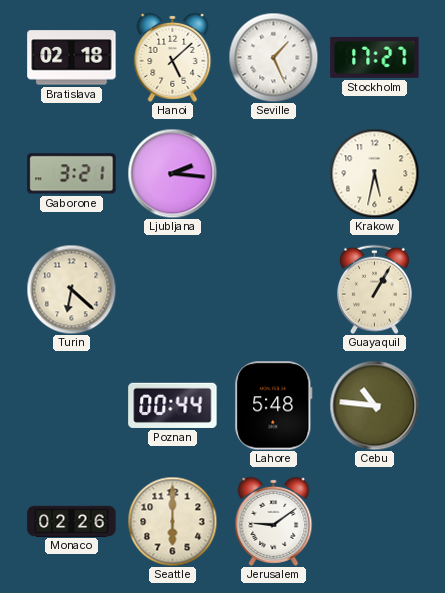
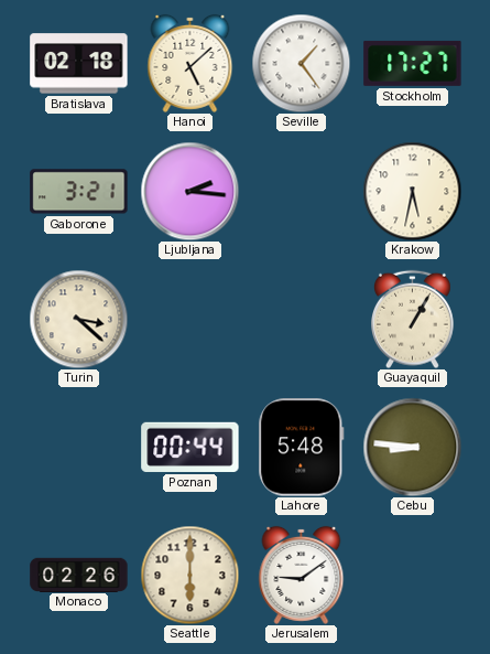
Seville: 1:26 -> 1:24
Turin: 6:22 -> 3:22
Cebu: 10:46 -> 8:46
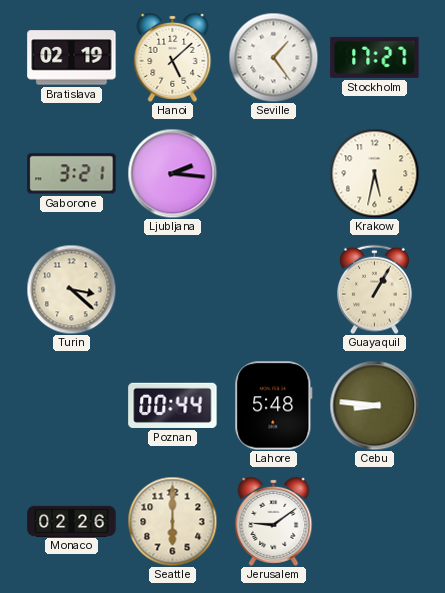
Bratislava: 02:18 -> 02:19
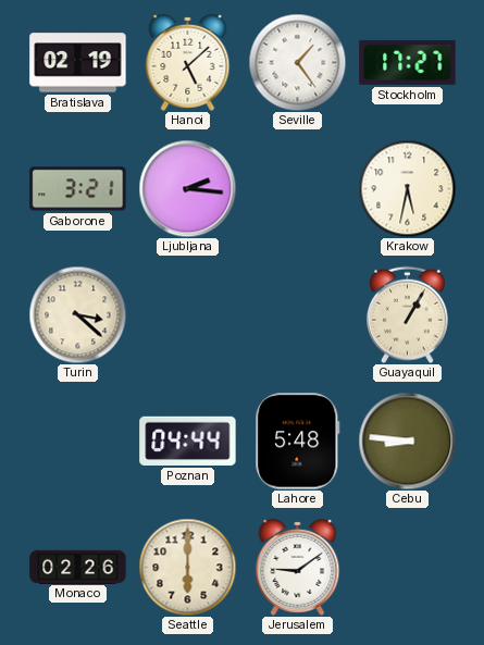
Poznan: 00:44 -> 04:44
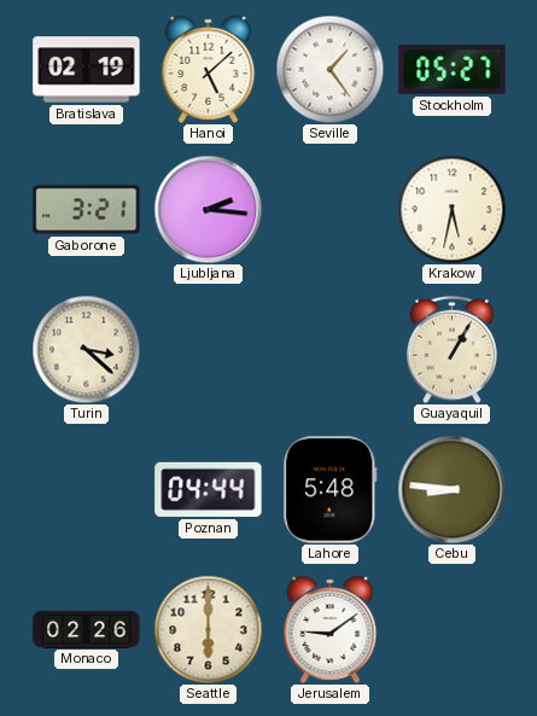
Stockholm: 17:27 -> 05:27
